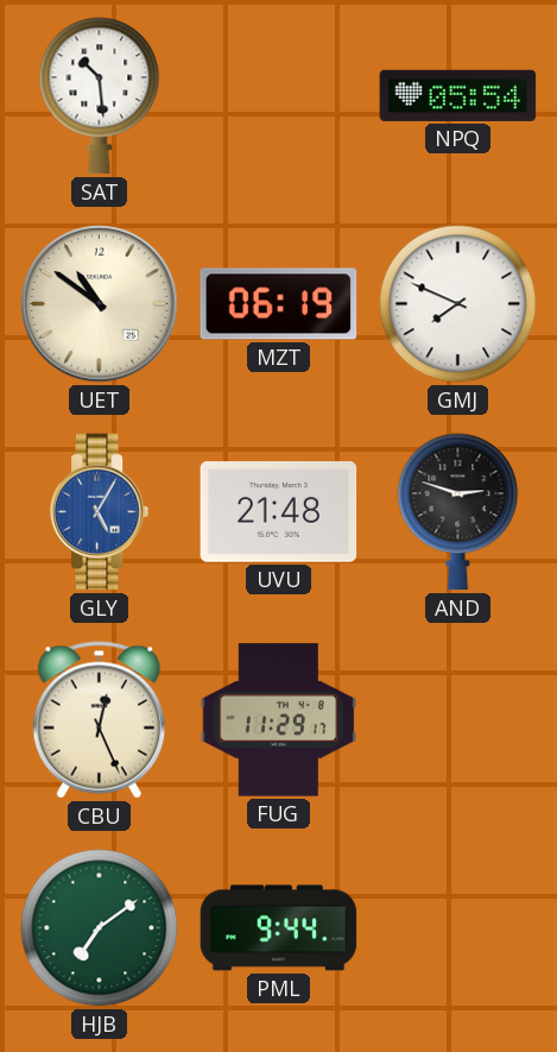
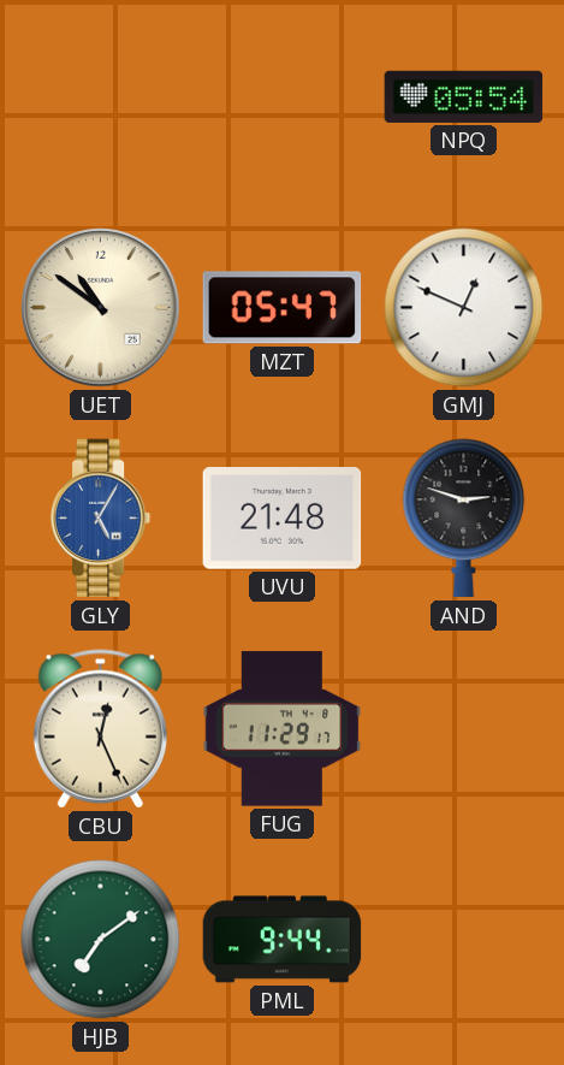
SAT: 10:29 -> none
MZT: 06:19 -> 05:47
GMJ: 7:49 -> 12:49
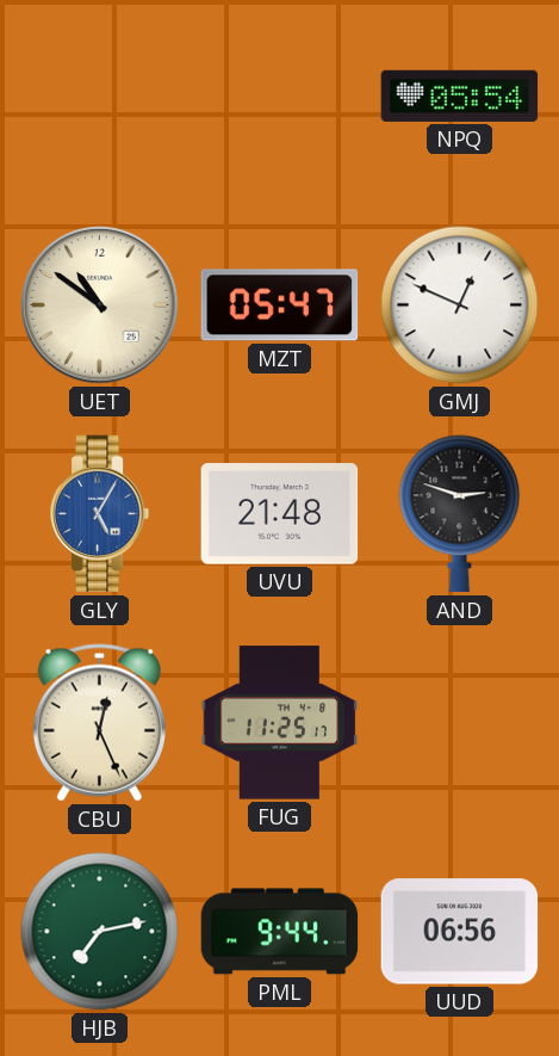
FUG: 11:29 -> 11:25
HJB: 7:09 -> 7:13
UUD: none -> 06:56
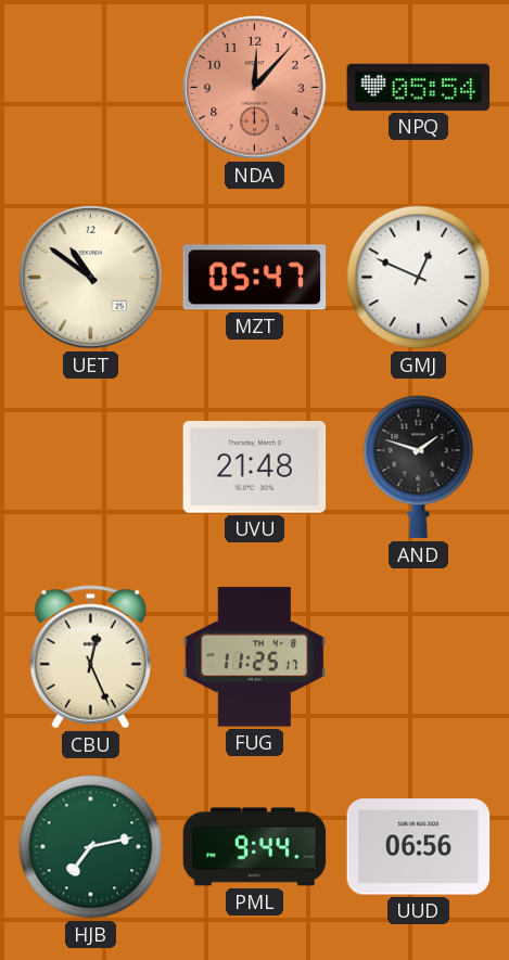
NDA: none -> 12:07
GLY: 5:05 -> none
AND: 2:48 -> 1:48
